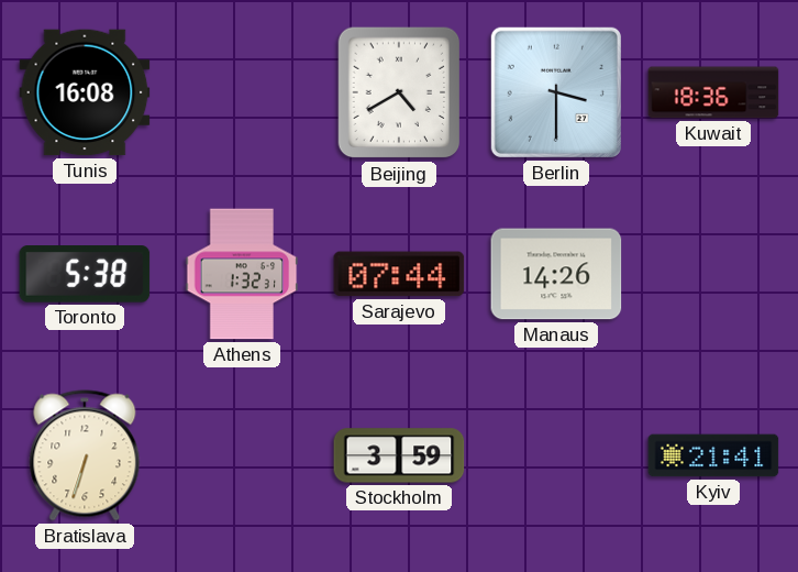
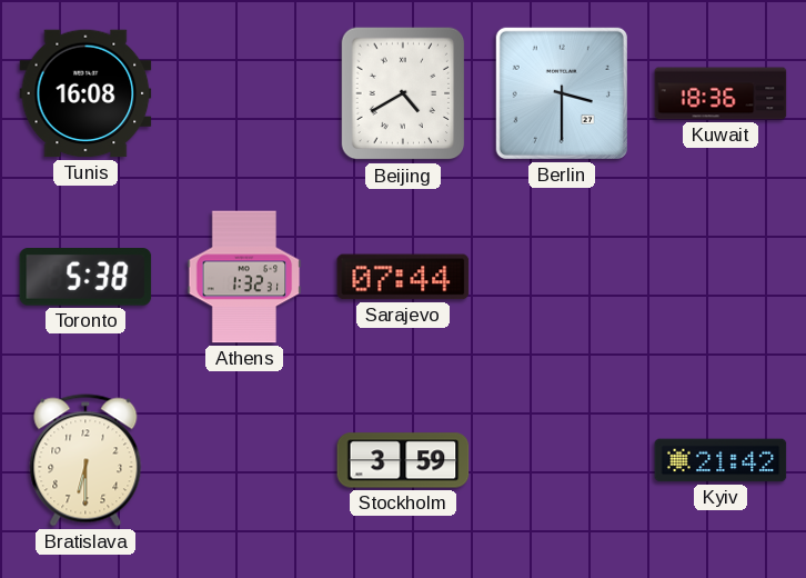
Manaus: 14:26 -> none
Bratislava: 6:33 -> 6:30
Kyiv: 21:41 -> 21:42
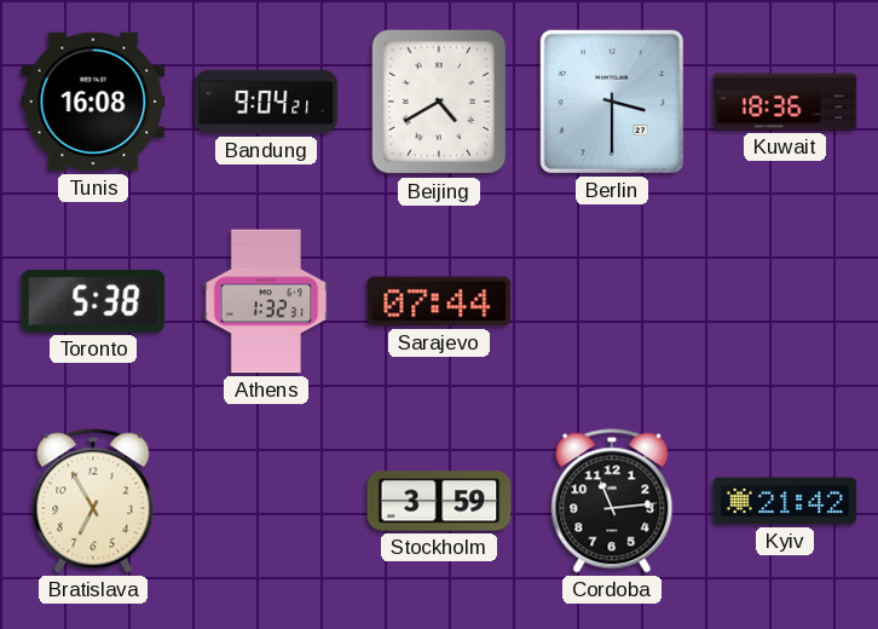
Bandung: none -> 9:04
Bratislava: 6:30 -> 6:55
Cordoba: none -> 11:14
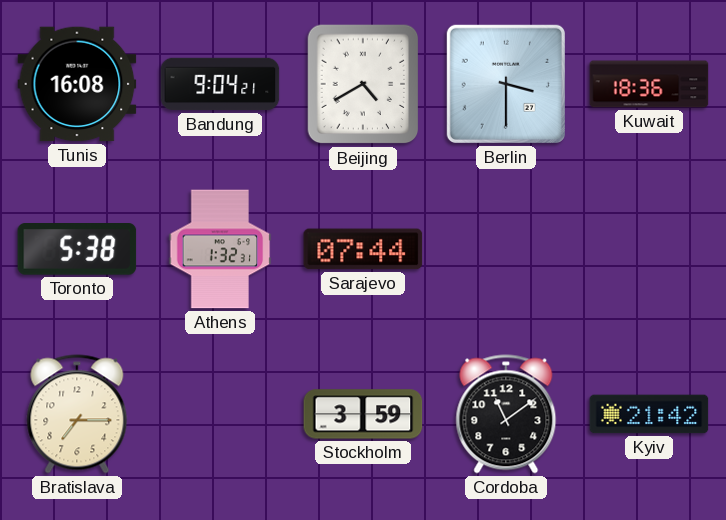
Bratislava: 6:55 -> 7:15
Cordoba: 11:14 -> 11:09
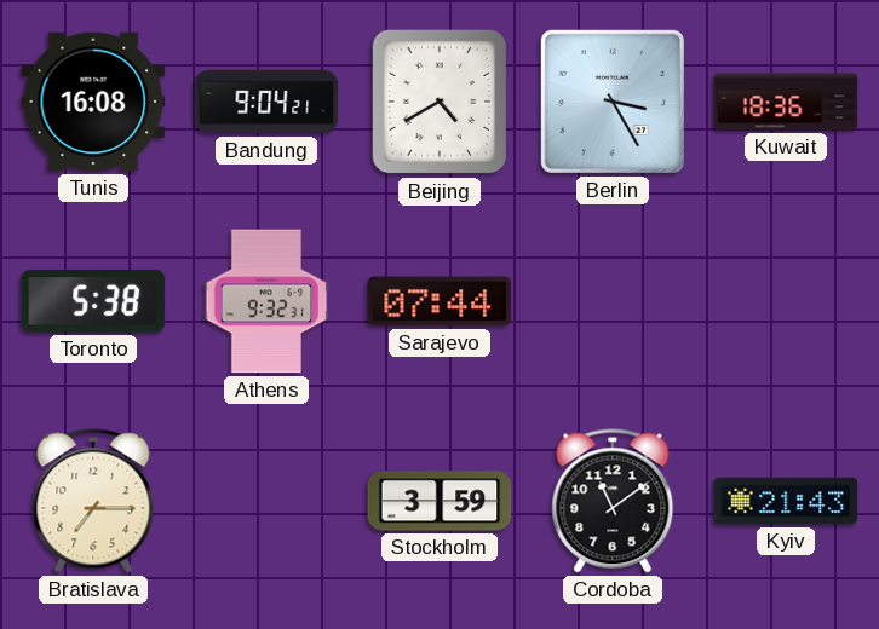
Berlin: 3:30 -> 3:25
Athens: 1:32 -> 9:32
Kyiv: 21:42 -> 21:43
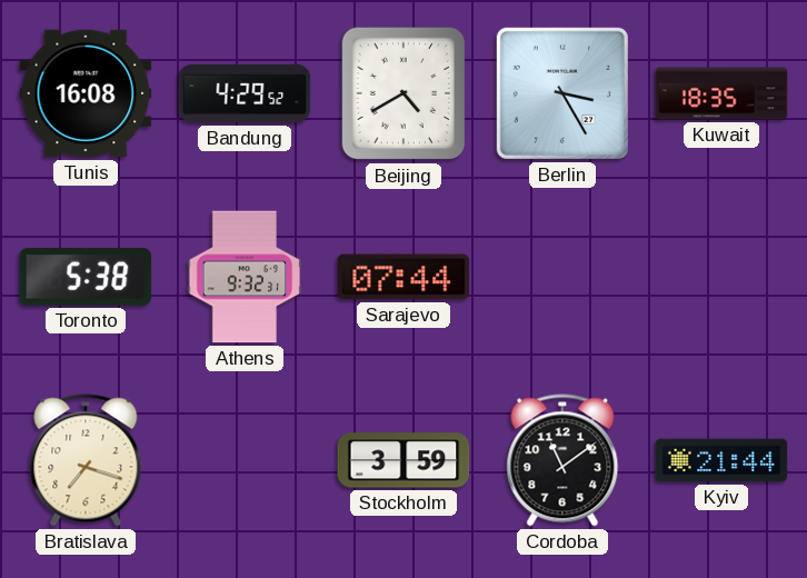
Bandung: 9:04 -> 4:29
Kuwait: 18:36 -> 18:35
Bratislava: 7:15 -> 7:18
Kyiv: 21:43 -> 21:44
